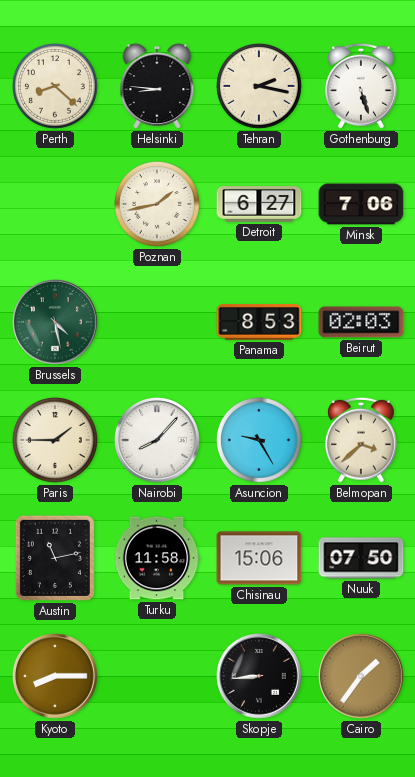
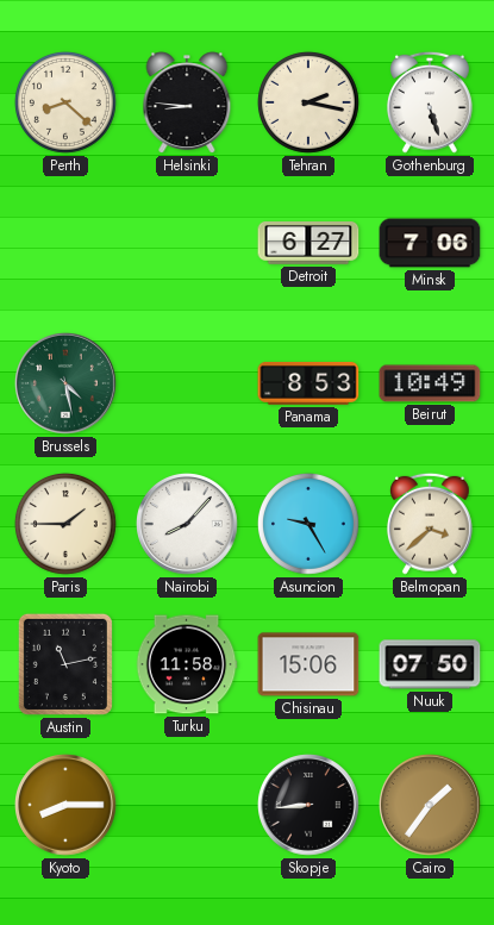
Poznan: 1:43 -> none
Beirut: 02:03 -> 10:49
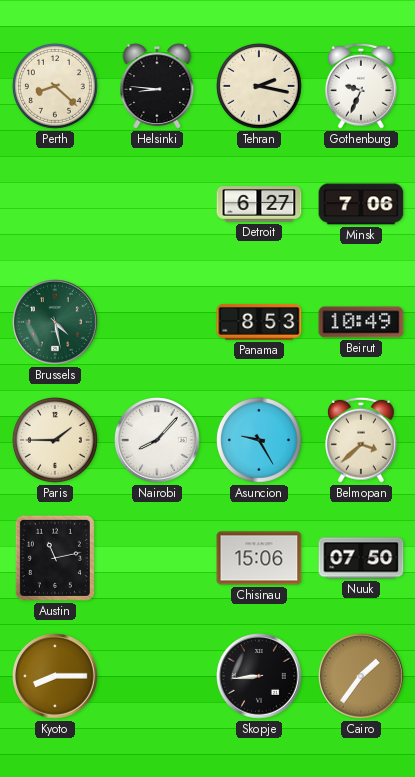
Gothenburg: 5:27 -> 9:34
Turku: 11:58 -> none
